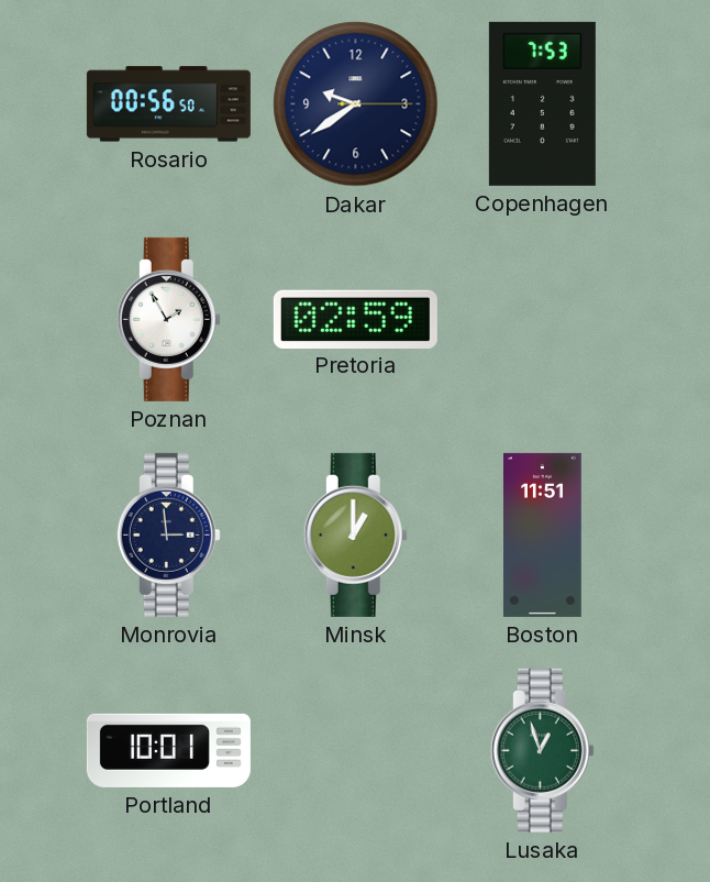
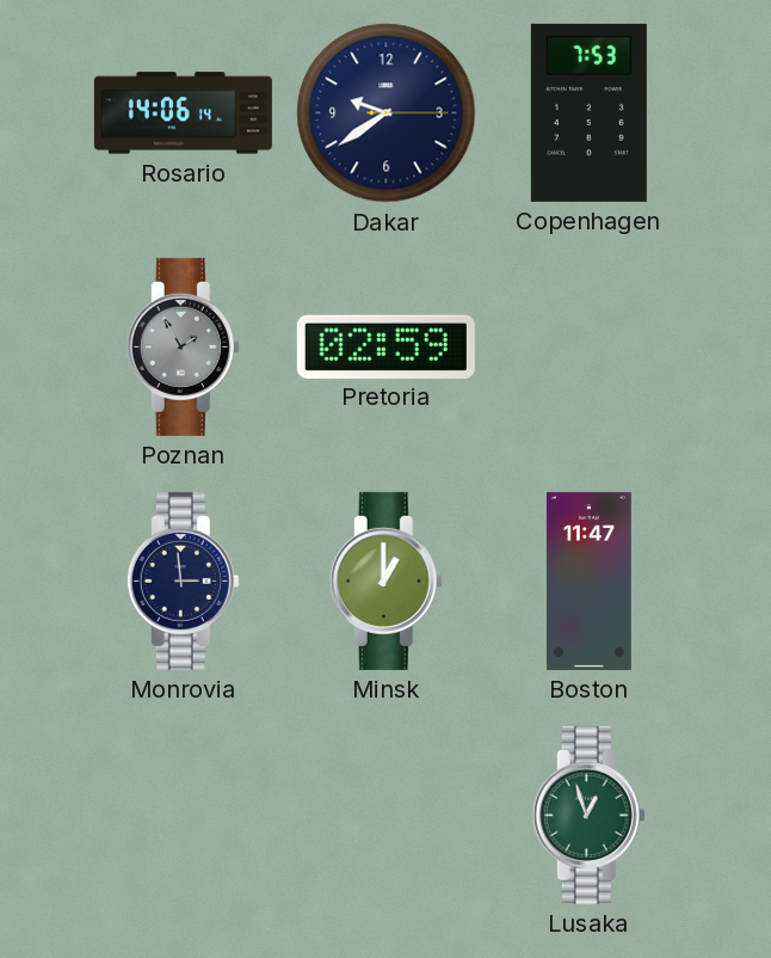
Rosario: 00:56 -> 14:06
Poznan dial: white -> grey
Boston: 11:51 -> 11:47
Portland: 10:01 -> none
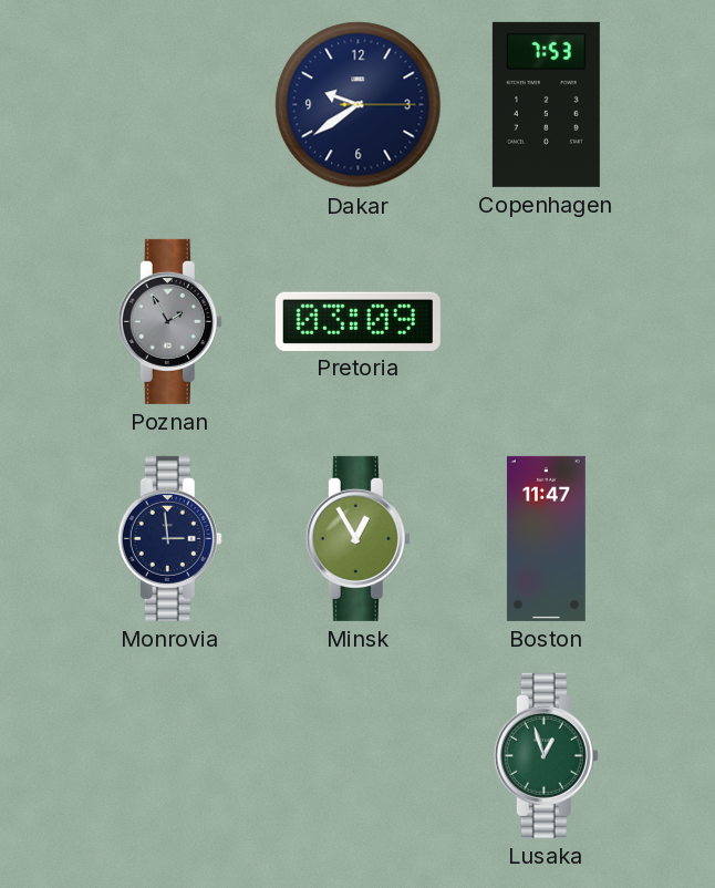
Rosario: 14:06 -> none
Pretoria: 02:59 -> 03:09
Minsk: 1:00 -> 12:55
